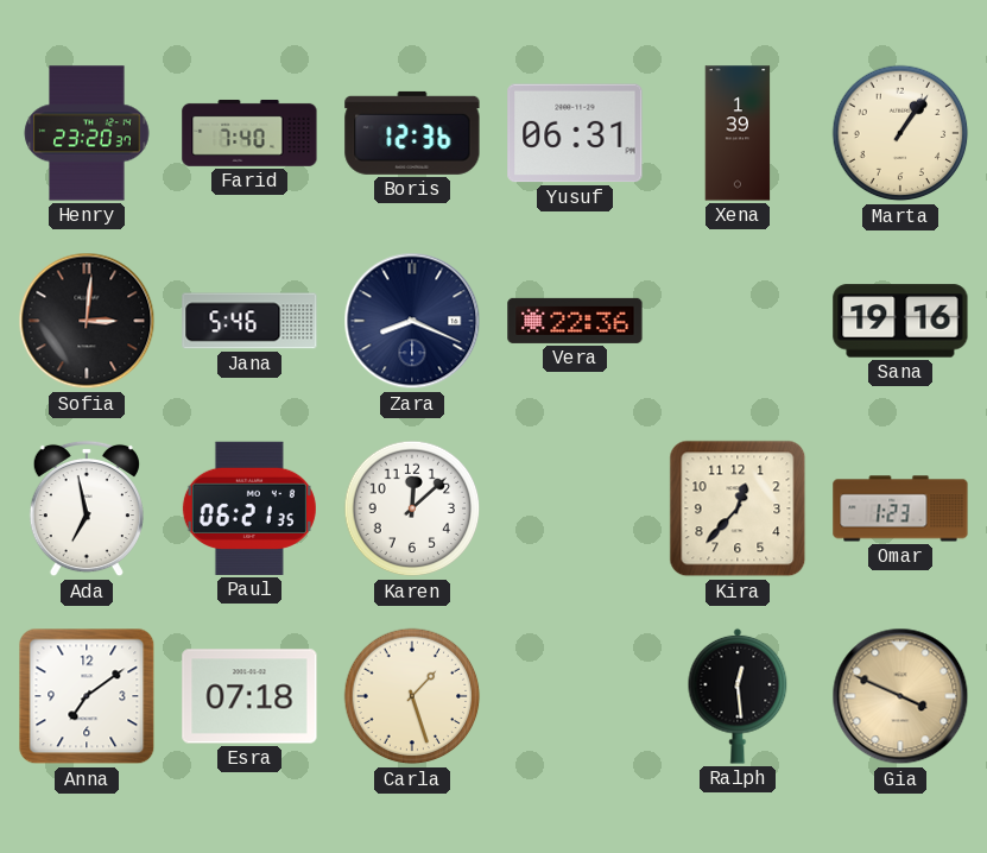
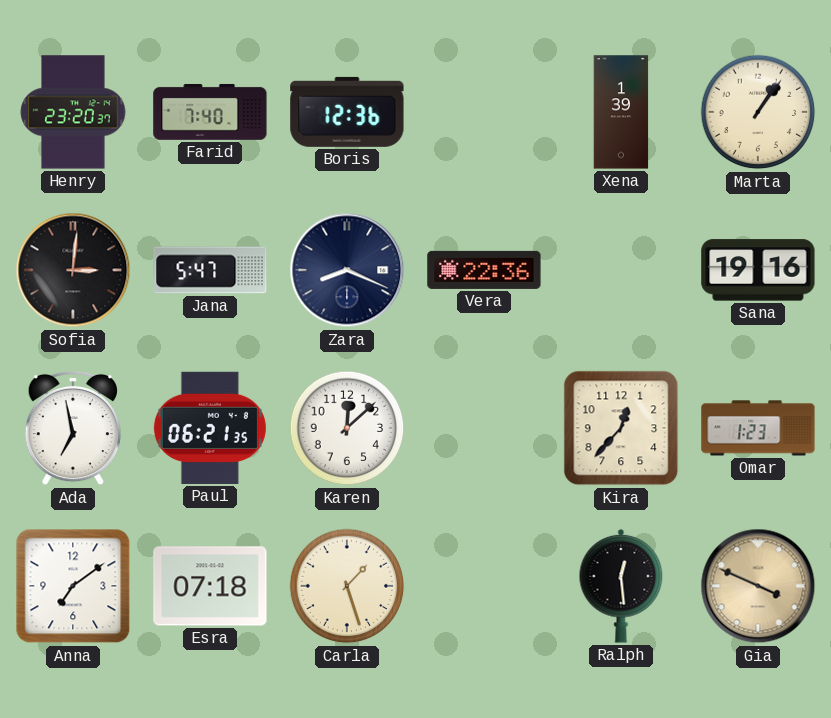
Yusuf: 06:31 -> none
Jana: 5:46 -> 5:47
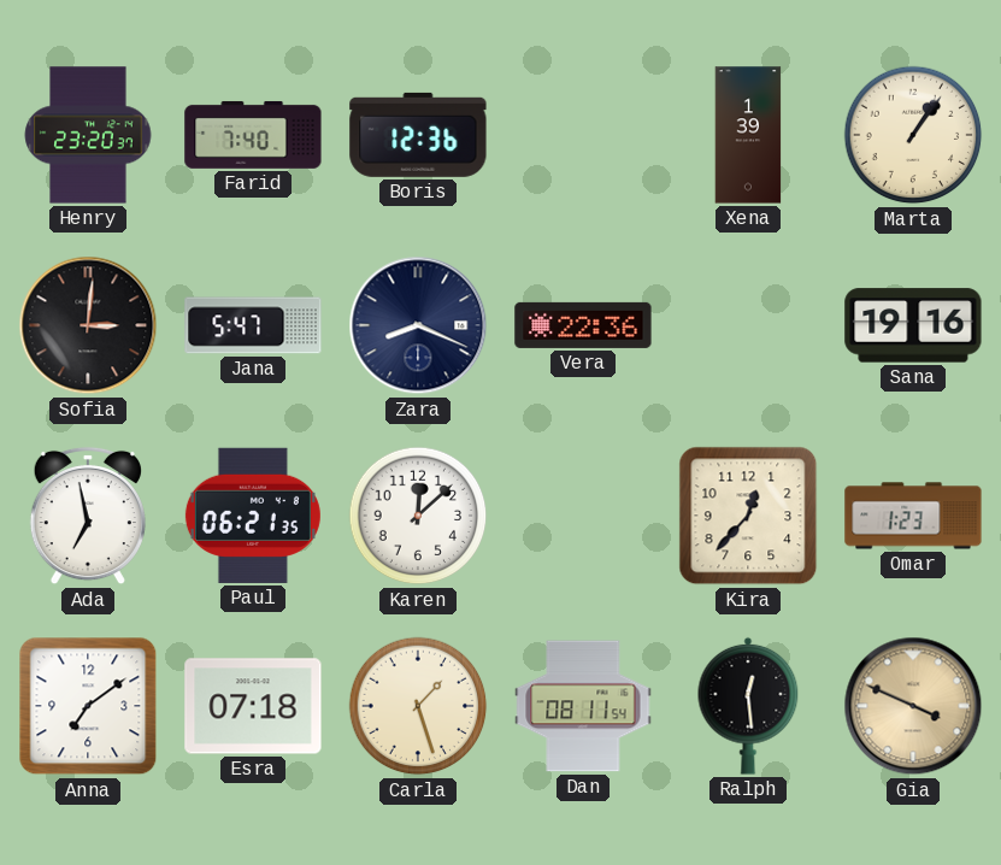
Dan: none -> 08:11
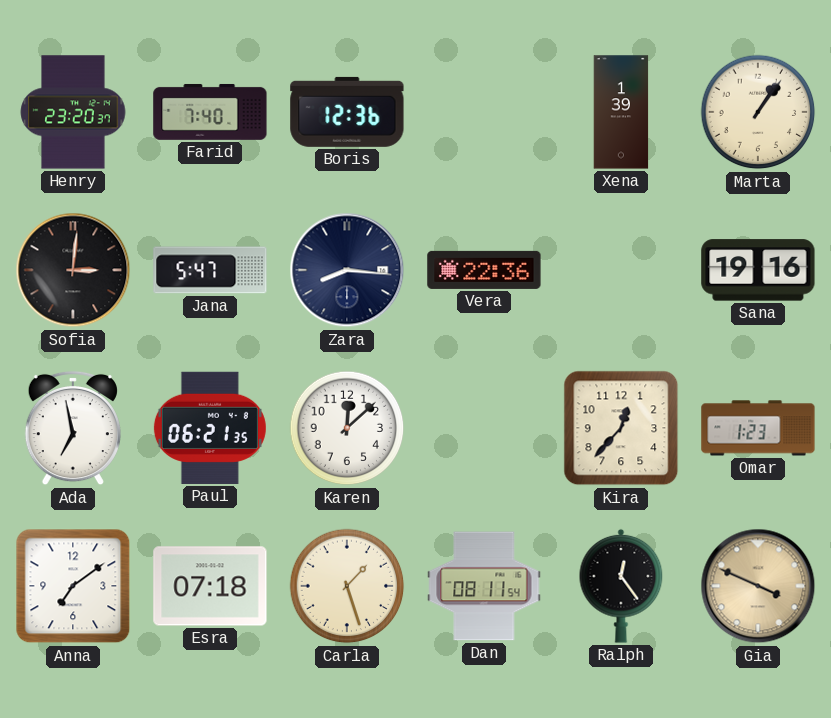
Zara: 8:19 -> 8:16
Ralph: 12:29 -> 12:24
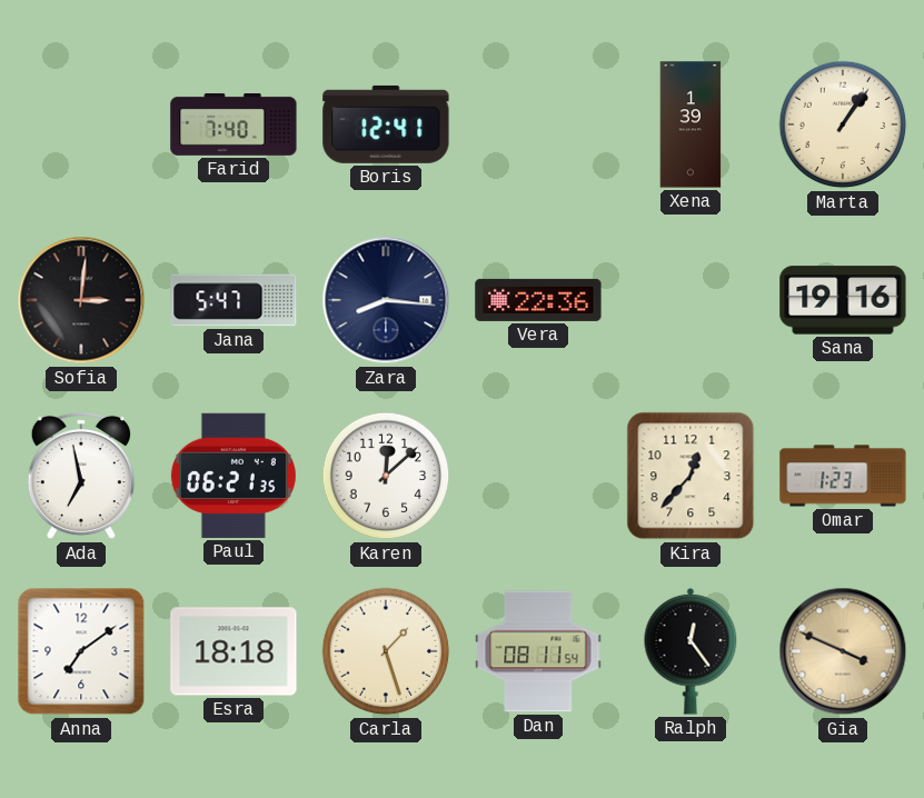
Henry: 23:20 -> none
Boris: 12:36 -> 12:41
Esra: 07:18 -> 18:18
